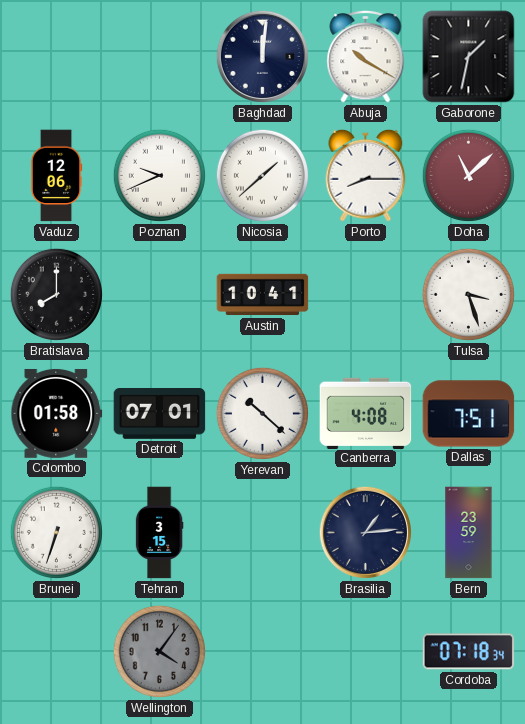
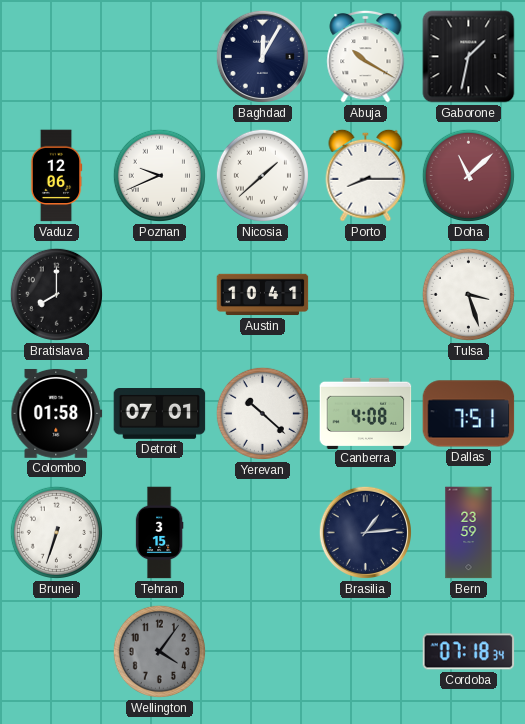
Baghdad: 12:01 -> 12:05
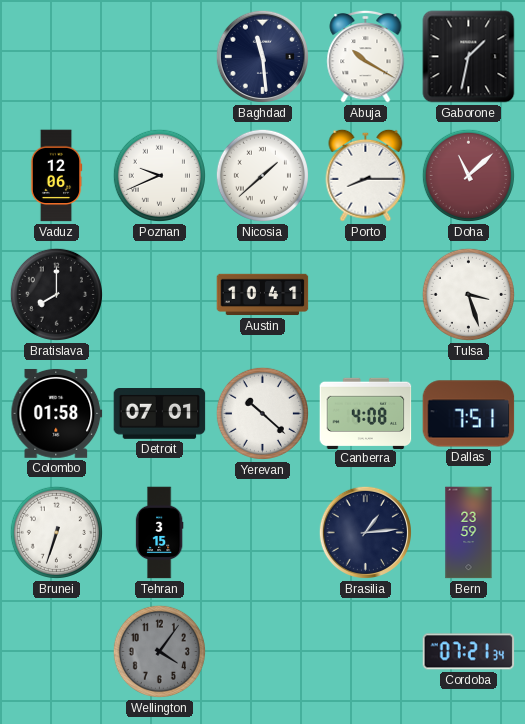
Baghdad: 12:05 -> 11:29
Cordoba: 07:18 -> 07:21
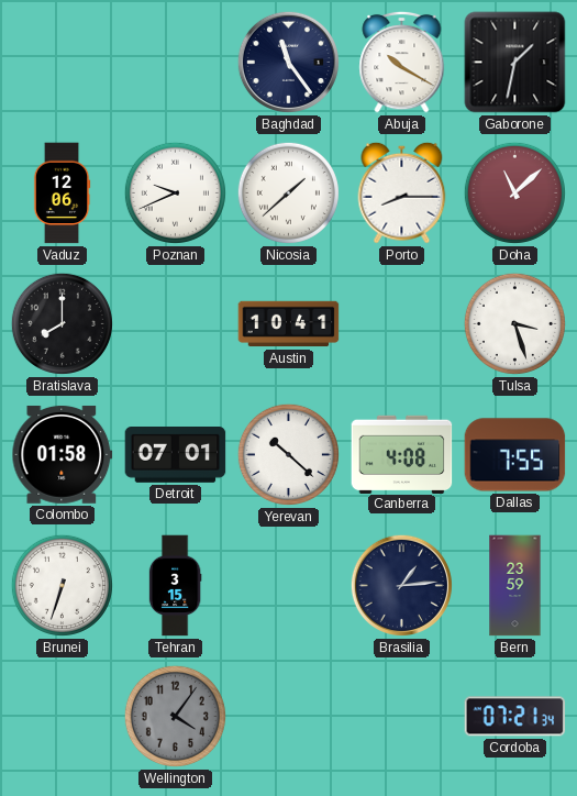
Baghdad: 11:29 -> 11:24
Dallas: 7:51 -> 7:55
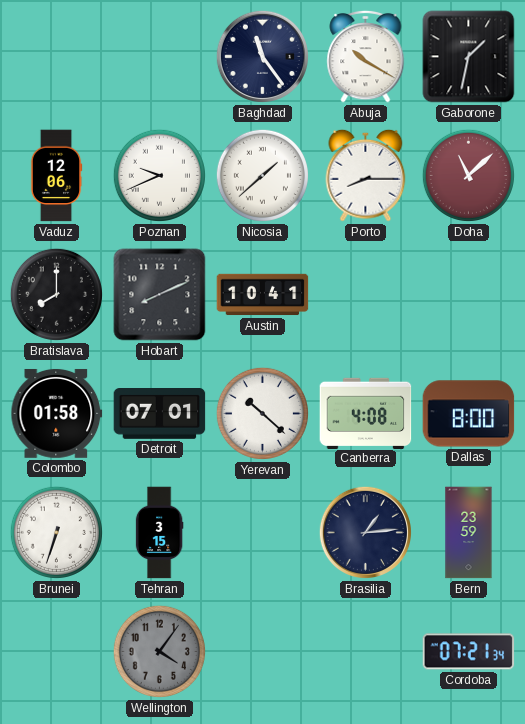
Hobart: none -> 8:11
Tulsa: 3:27 -> none
Dallas: 7:55 -> 8:00
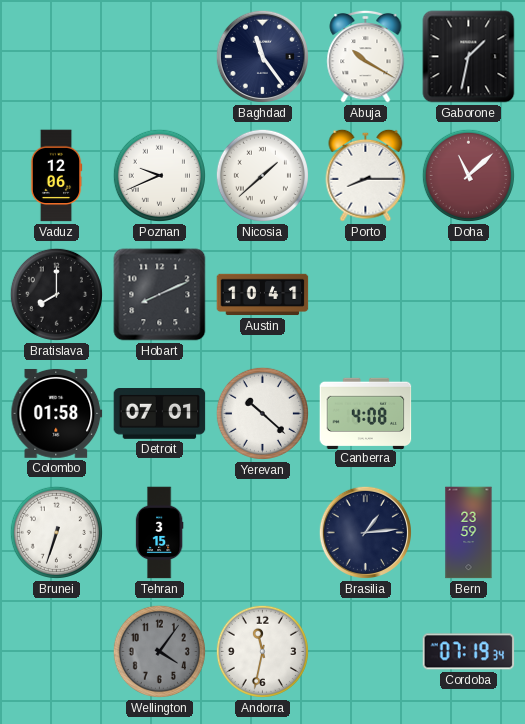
Dallas: 8:00 -> none
Andorra: none -> 11:32
Cordoba: 07:21 -> 07:19
